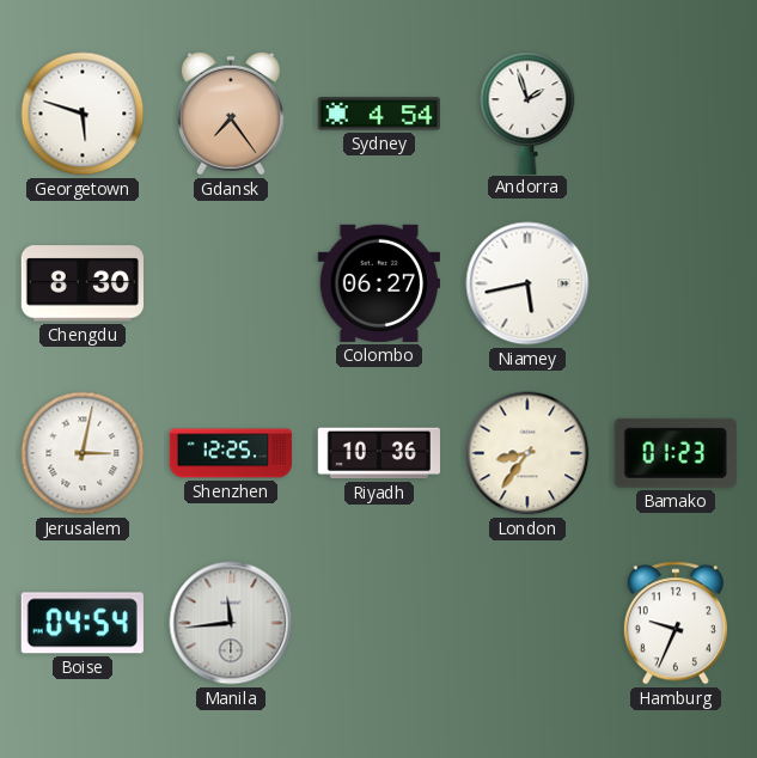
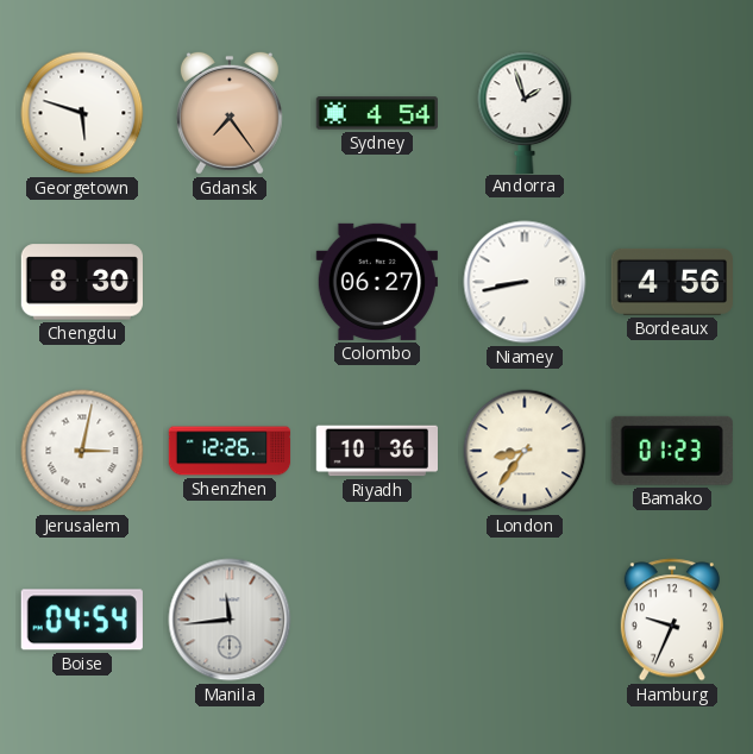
Niamey: 5:43 -> 8:43
Bordeaux: none -> 4:56
Shenzhen: 12:25 -> 12:26
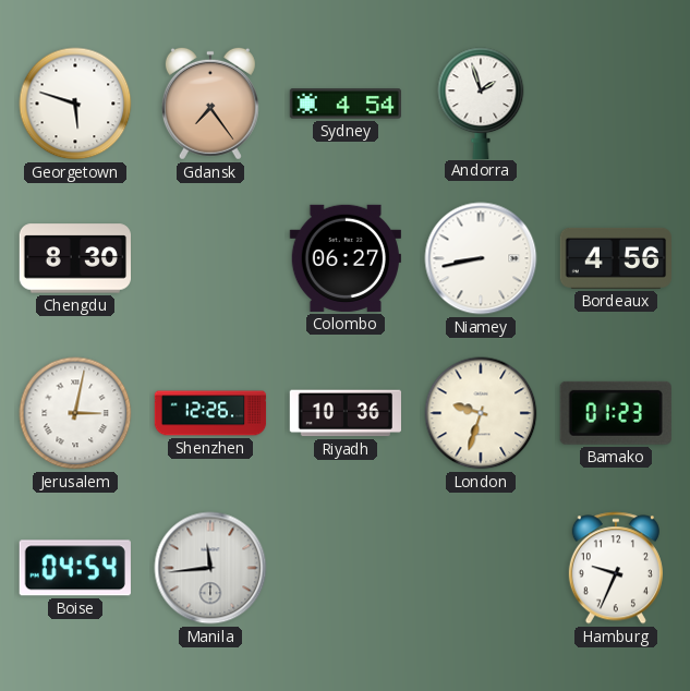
London: 8:36 -> 9:33
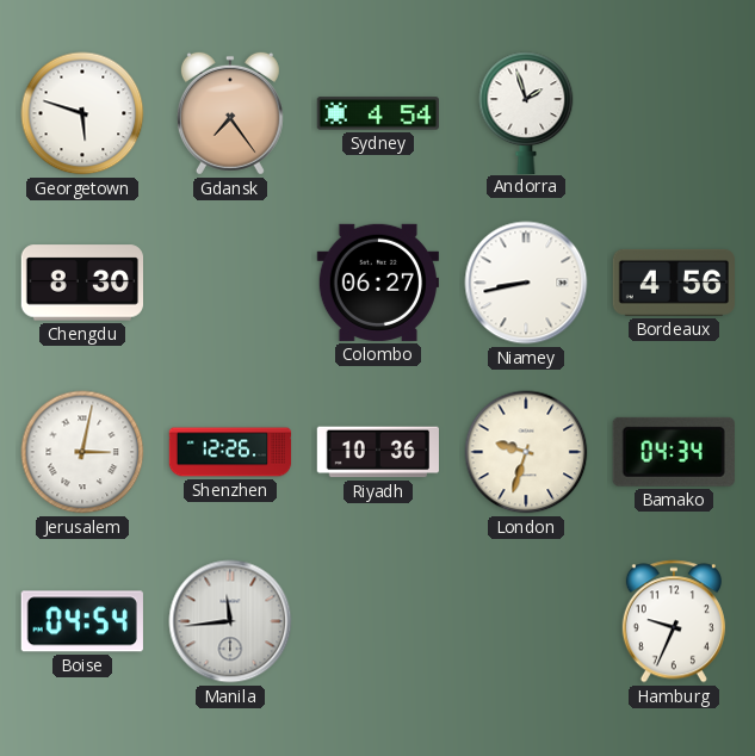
Bamako: 01:23 -> 04:34
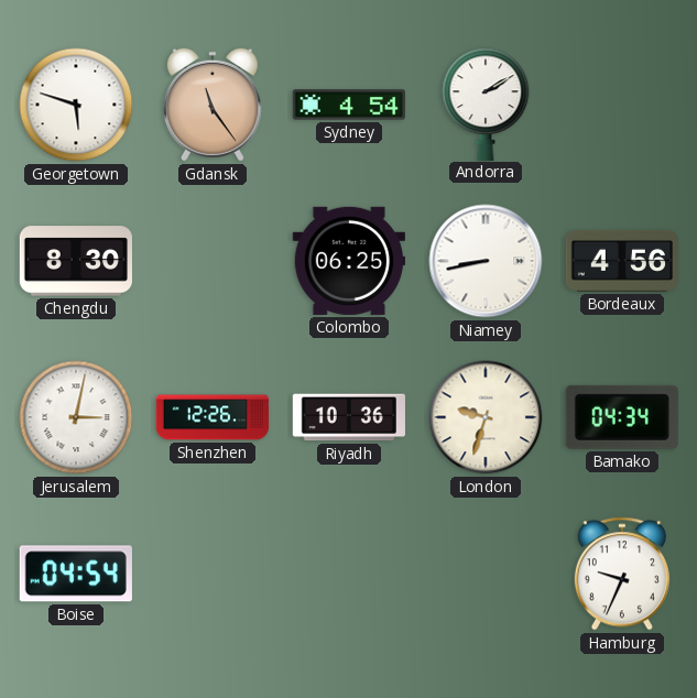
Gdansk: 7:24 -> 11:24
Andorra: 1:57 -> 2:10
Colombo: 06:27 -> 06:25
Manila: 11:44 -> none
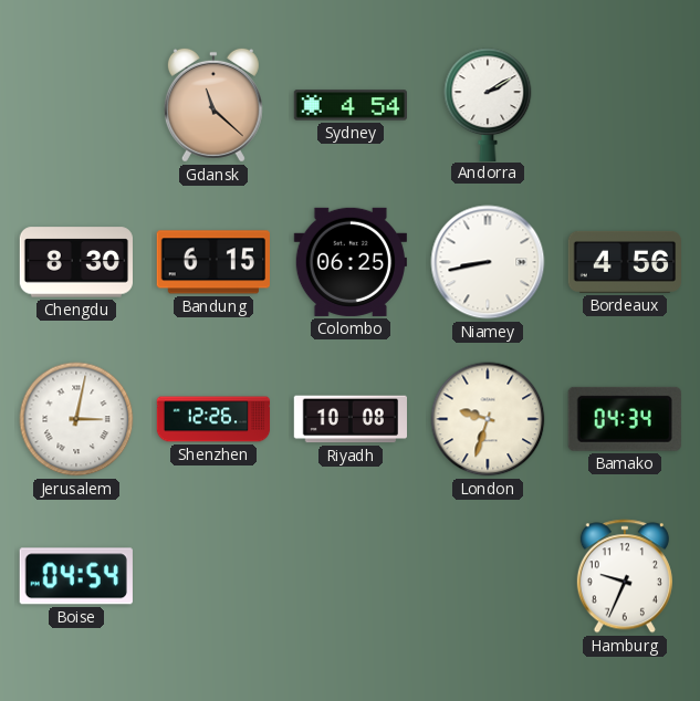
Georgetown: 5:48 -> none
Gdansk: 11:24 -> 11:22
Bandung: none -> 6:15
Riyadh: 10:36 -> 10:08
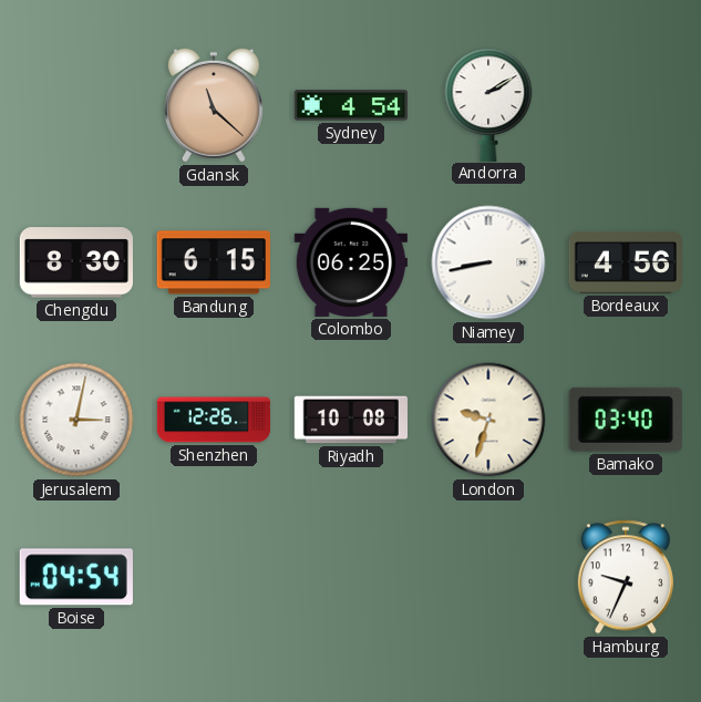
Bamako: 04:34 -> 03:40
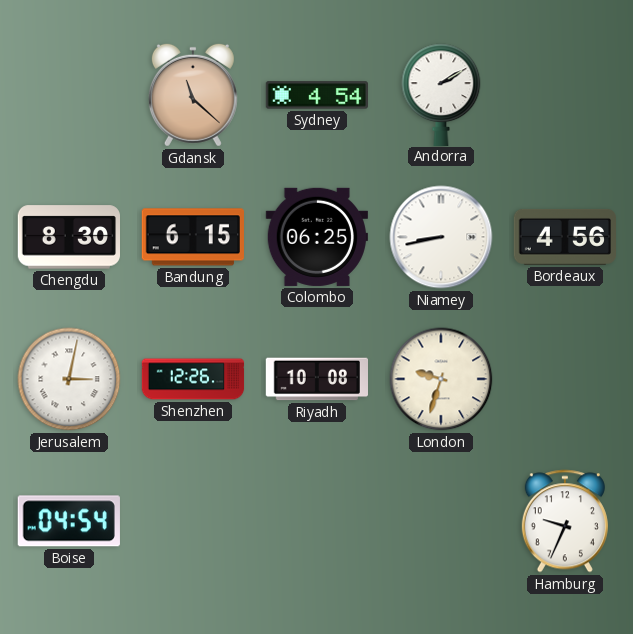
Bamako: 03:40 -> none
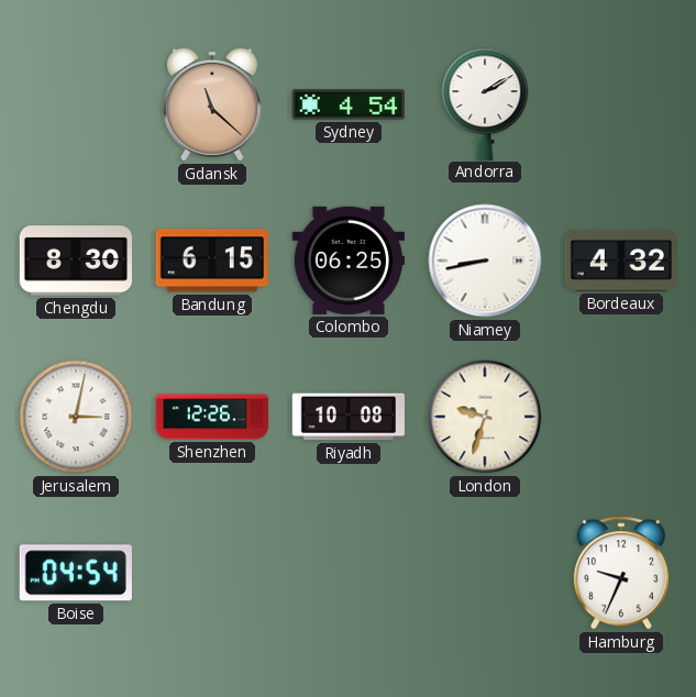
Bordeaux: 4:56 -> 4:32
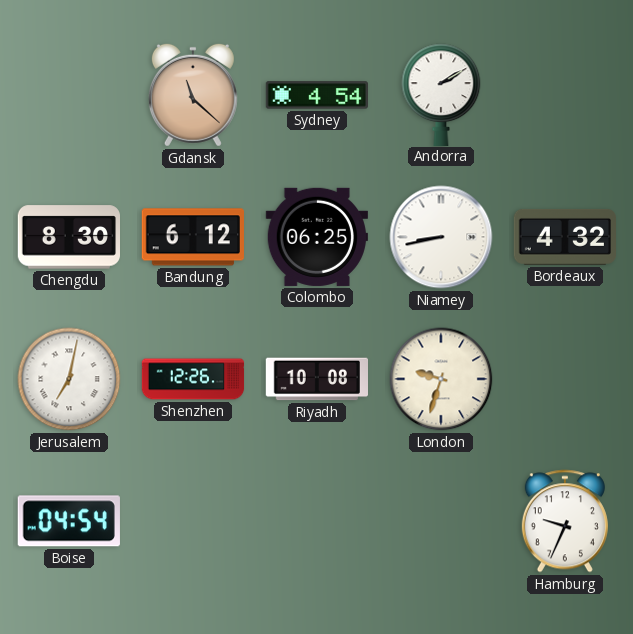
Bandung: 6:15 -> 6:12
Jerusalem: 3:02 -> 7:02
